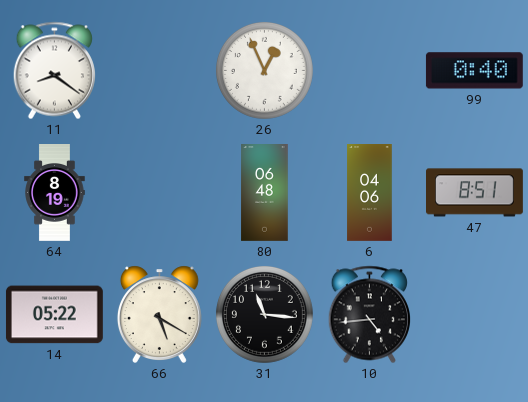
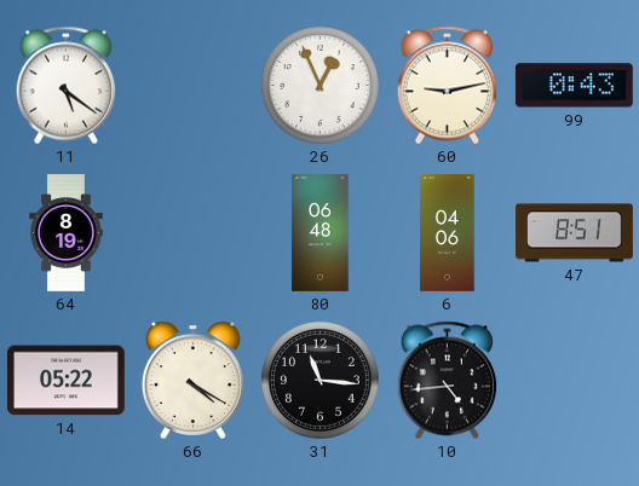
11: 8:21 -> 5:21
60: none -> 9:13
99: 0:40 -> 0:43
66: 5:20 -> 4:20
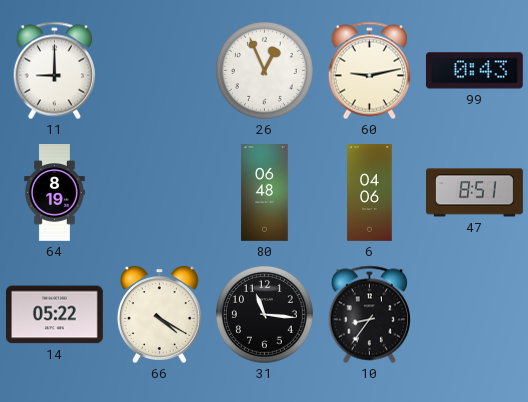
11: 5:21 -> 9:00
10: 4:44 -> 8:36
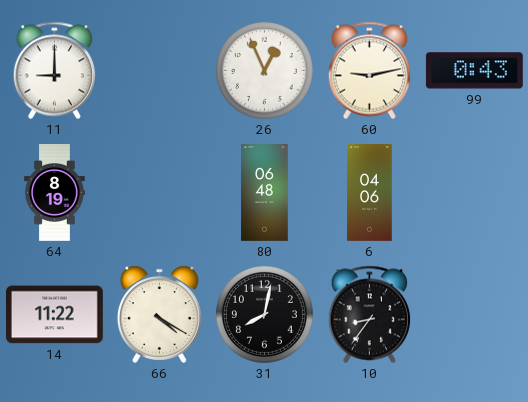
47: 8:51 -> none
14: 05:22 -> 11:22
31: 11:16 -> 8:02
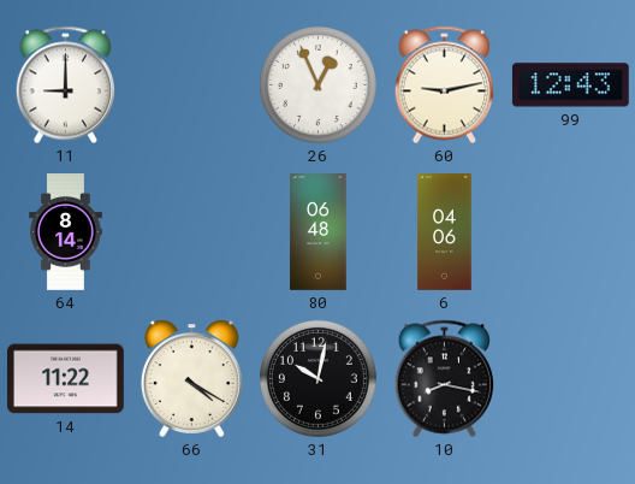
99: 0:43 -> 12:43
64: 8:19 -> 8:14
31: 8:02 -> 10:02
10: 8:36 -> 8:17
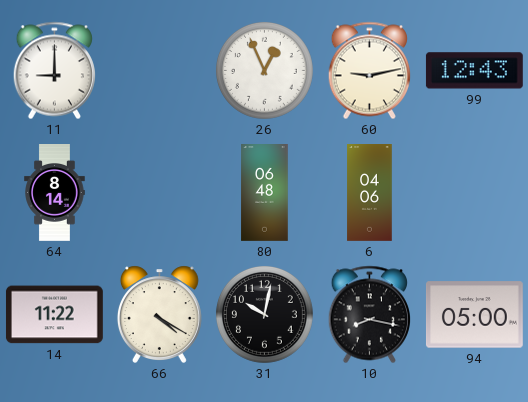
94: none -> 05:00
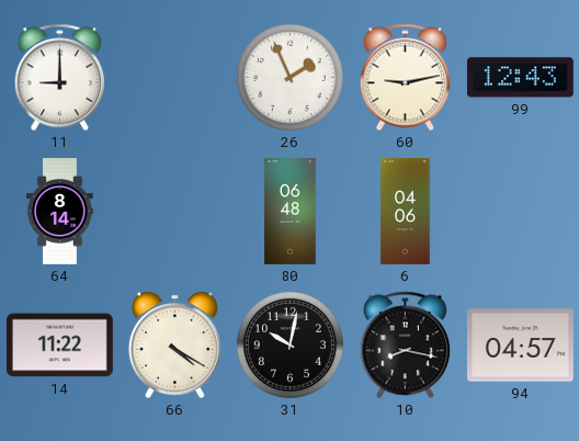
26: 12:56 -> 1:56
94: 05:00 -> 04:57
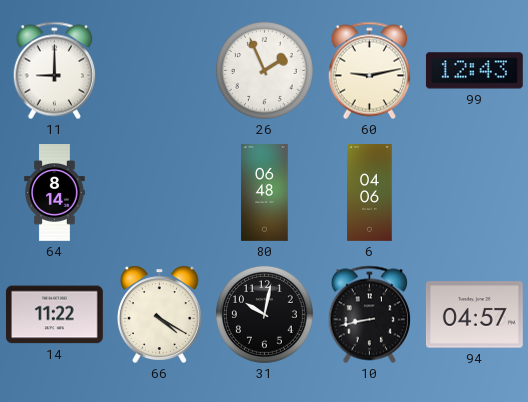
10: 8:17 -> 8:43
